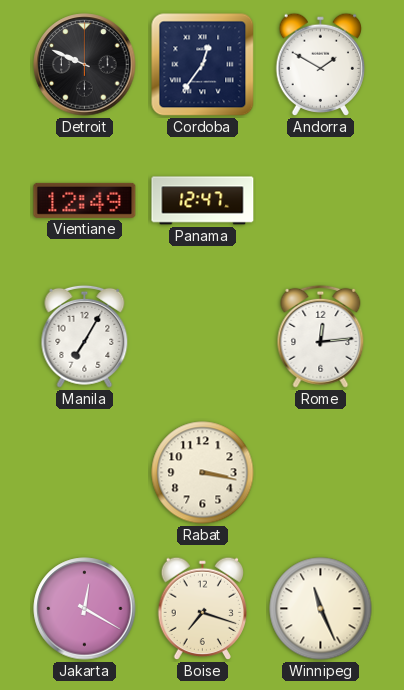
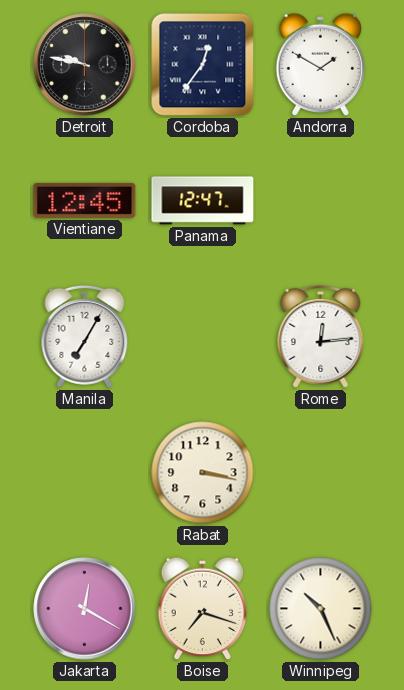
Detroit: 9:49 -> 9:47
Vientiane: 12:49 -> 12:45
Winnipeg: 11:26 -> 10:26
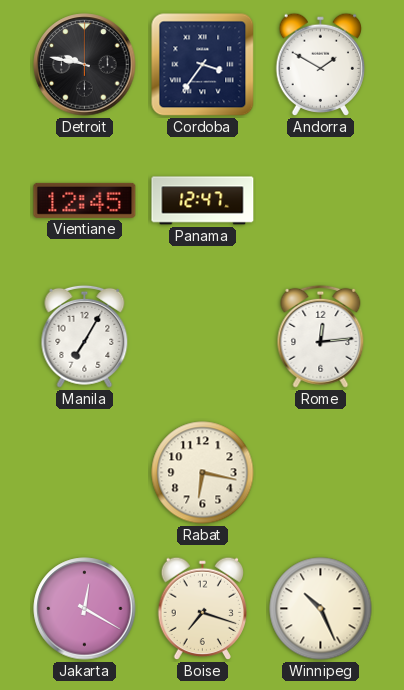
Cordoba: 12:36 -> 3:36
Rabat: 3:17 -> 6:17
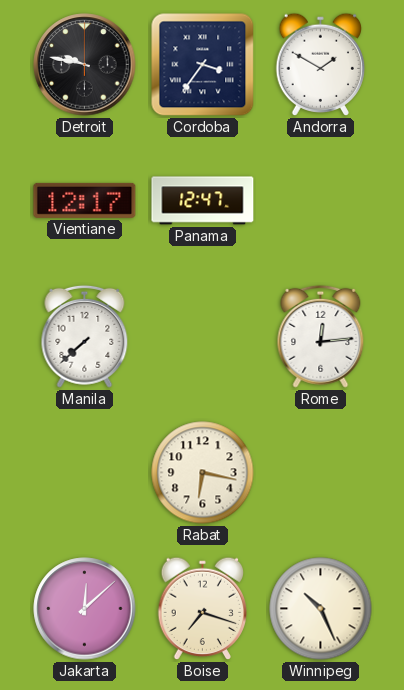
Vientiane: 12:45 -> 12:17
Manila: 7:05 -> 7:38
Jakarta: 12:20 -> 12:08
